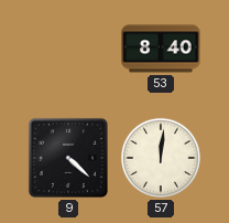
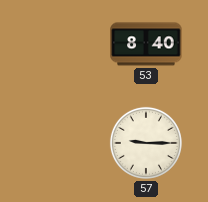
9: 4:22 -> none
57: 12:01 -> 9:15
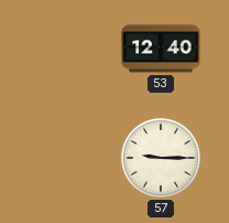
53: 8:40 -> 12:40
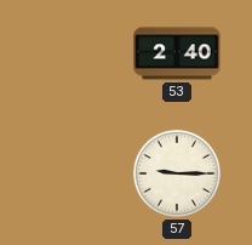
53: 12:40 -> 2:40
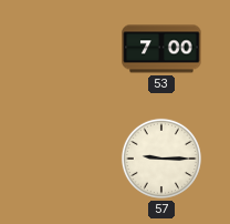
53: 2:40 -> 7:00
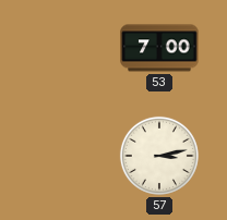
57: 9:15 -> 3:13
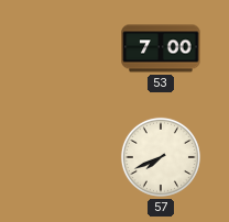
57: 3:13 -> 7:41
